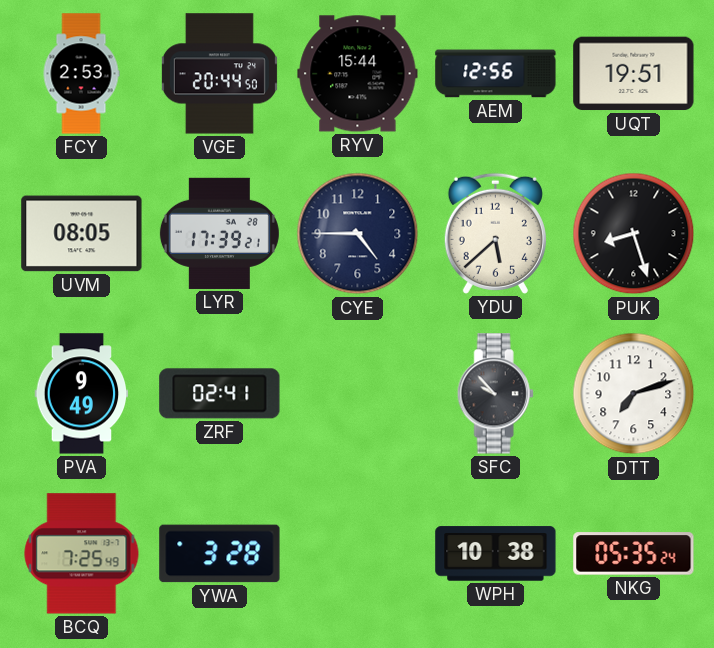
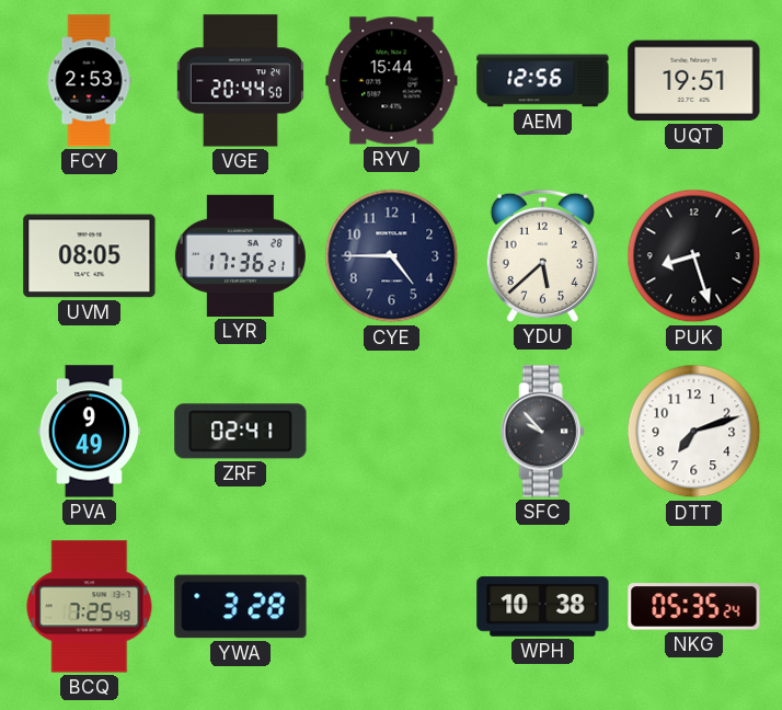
LYR: 17:39 -> 17:36
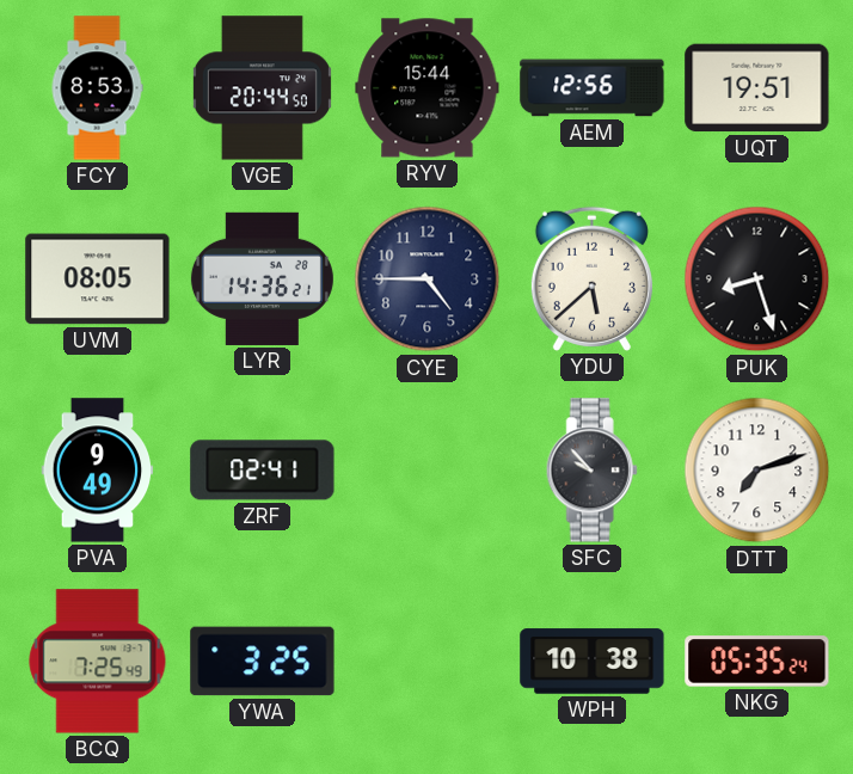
FCY: 2:53 -> 8:53
LYR: 17:36 -> 14:36
YWA: 3:28 -> 3:25
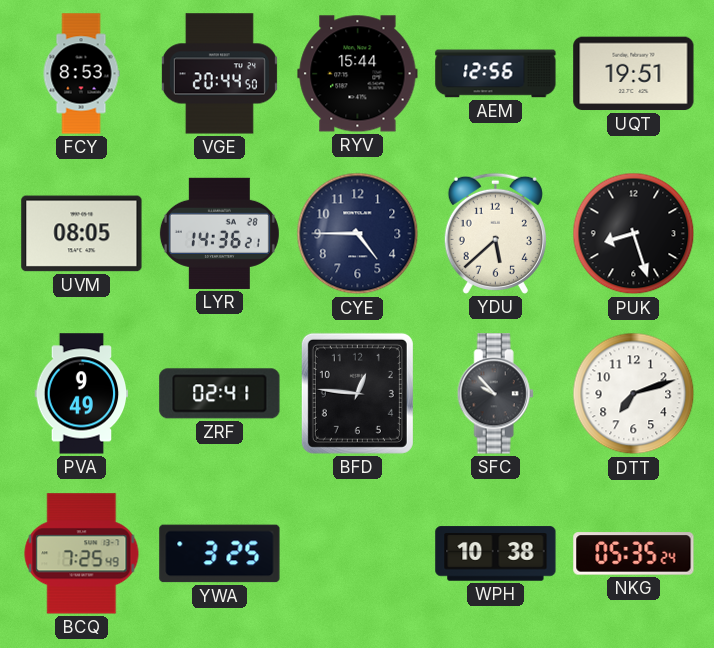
BFD: none -> 12:46
